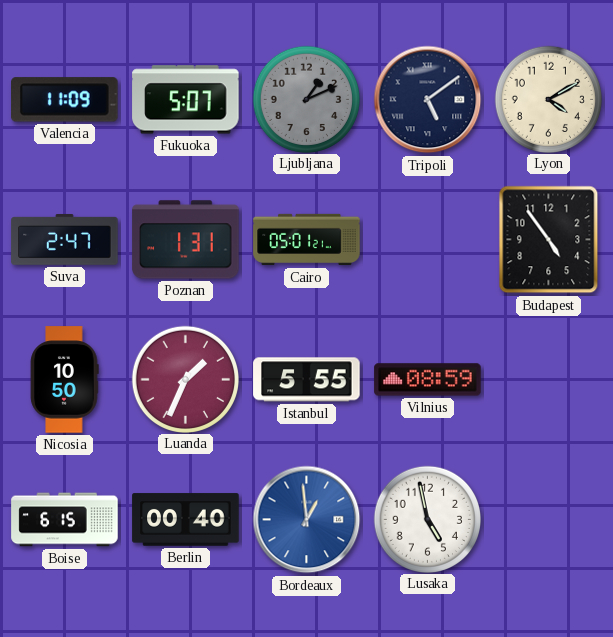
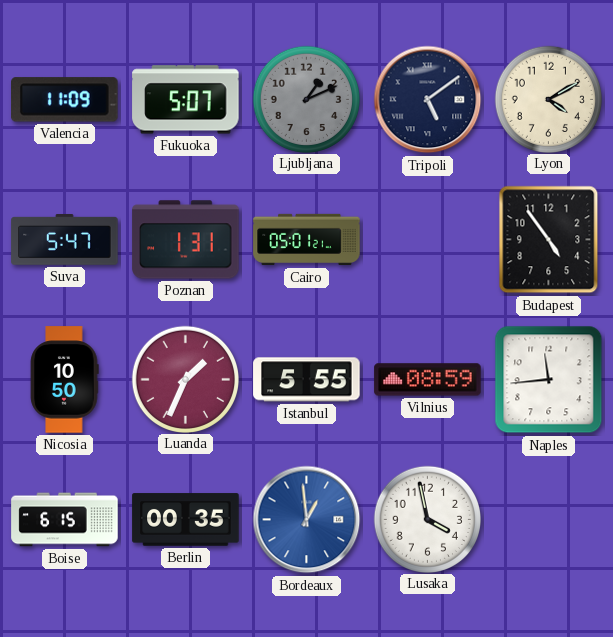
Suva: 2:47 -> 5:47
Naples: none -> 11:44
Berlin: 00:40 -> 00:35
Lusaka: 4:58 -> 3:58
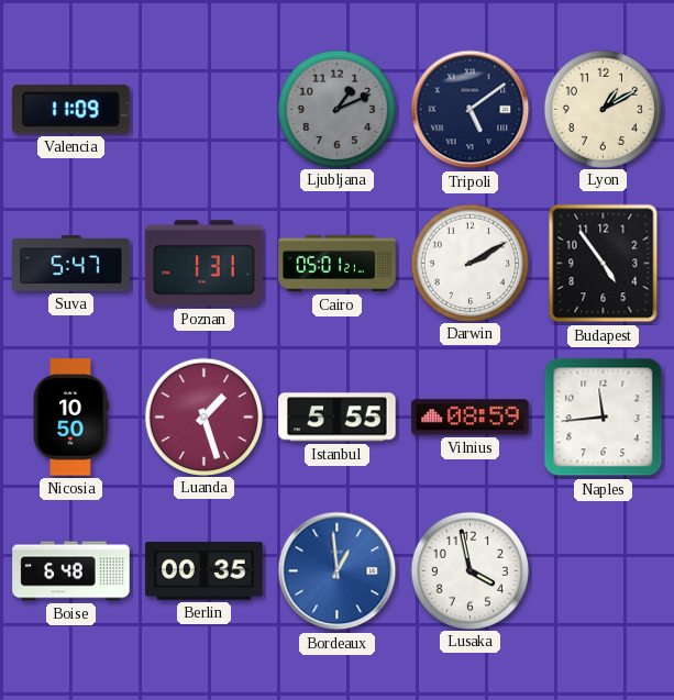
Fukuoka: 5:07 -> none
Lyon: 4:10 -> 1:10
Darwin: none -> 2:10
Luanda: 1:34 -> 1:27
Boise: 6:15 -> 6:48
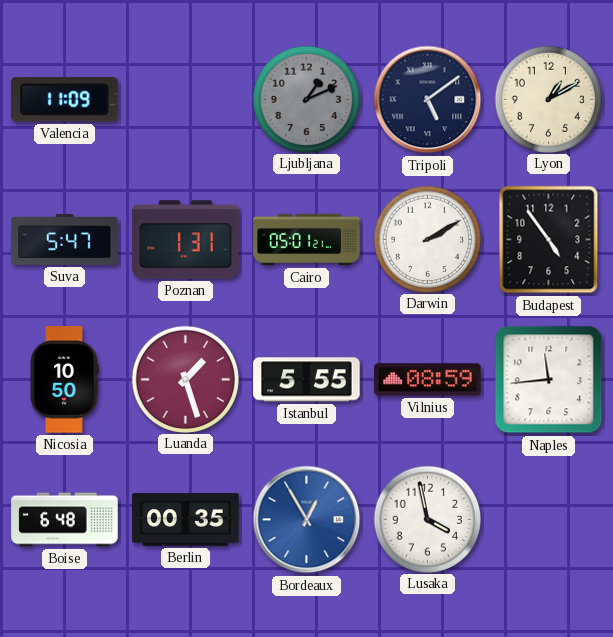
Bordeaux: 12:59 -> 12:55
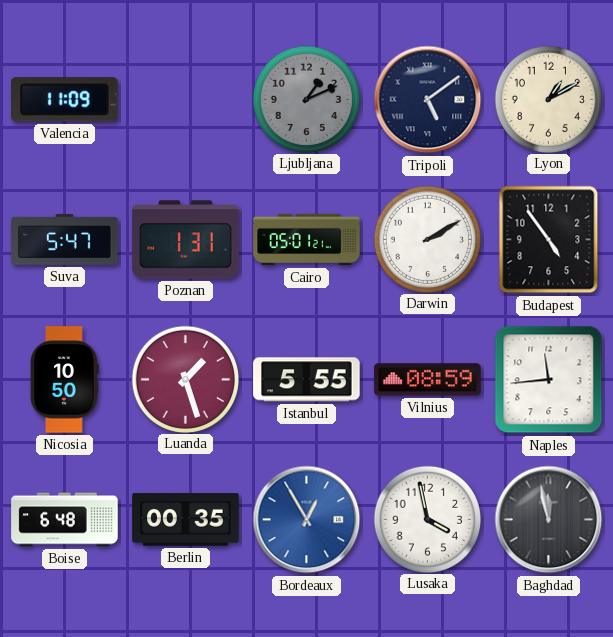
Baghdad: none -> 11:58
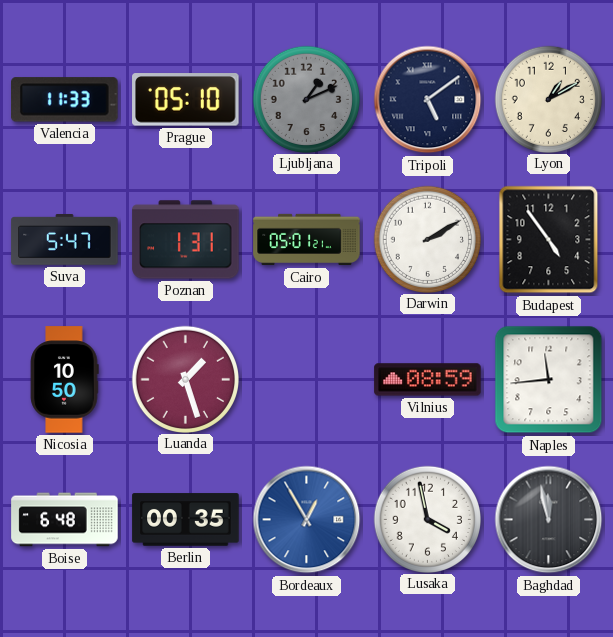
Valencia: 11:09 -> 11:33
Prague: none -> 05:10
Istanbul: 5:55 -> none
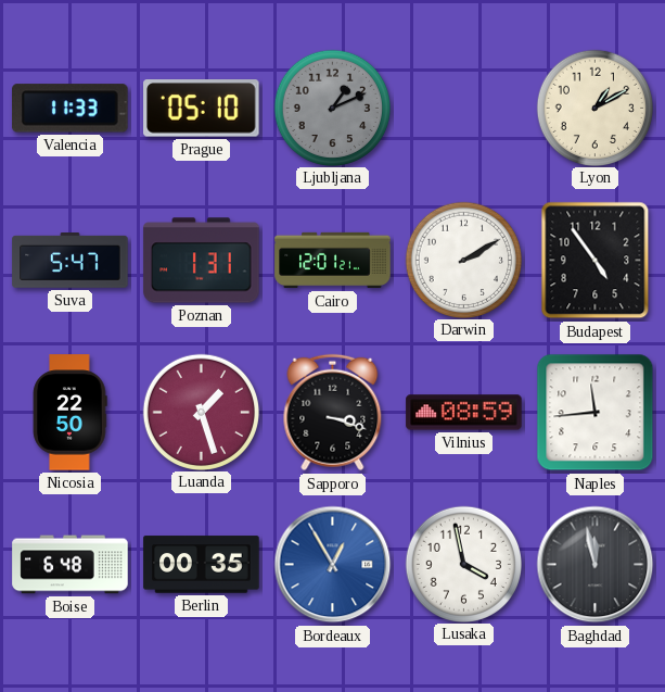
Tripoli: 5:09 -> none
Cairo: 05:01 -> 12:01
Nicosia: 10:50 -> 22:50
Sapporo: none -> 3:18
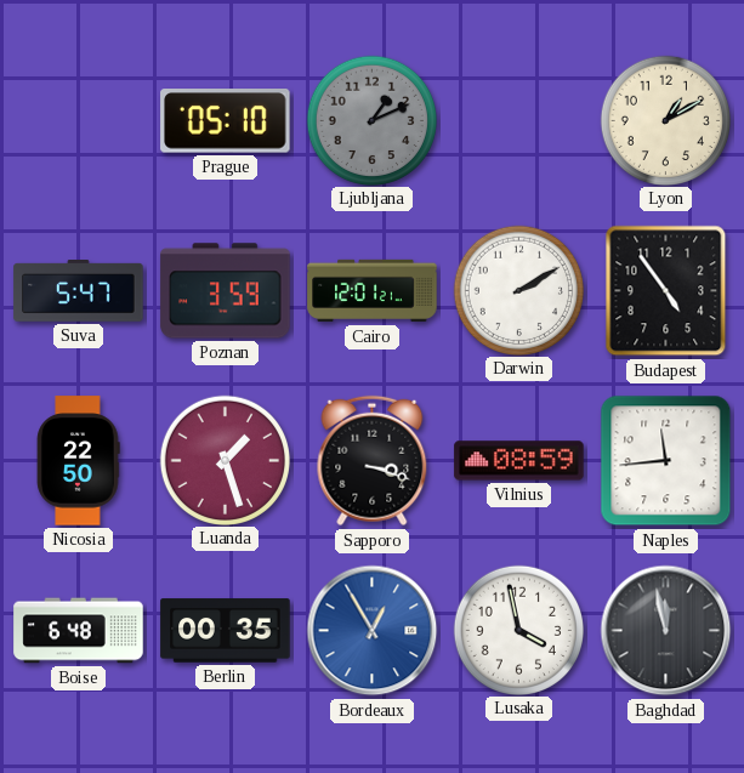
Valencia: 11:33 -> none
Poznan: 1:31 -> 3:59
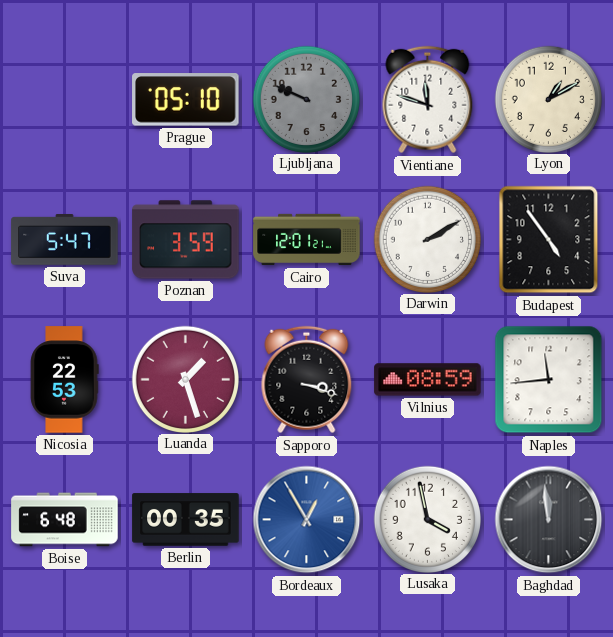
Ljubljana: 1:11 -> 9:49
Vientiane: none -> 11:48
Nicosia: 22:50 -> 22:53
Baghdad: 11:58 -> 11:59
